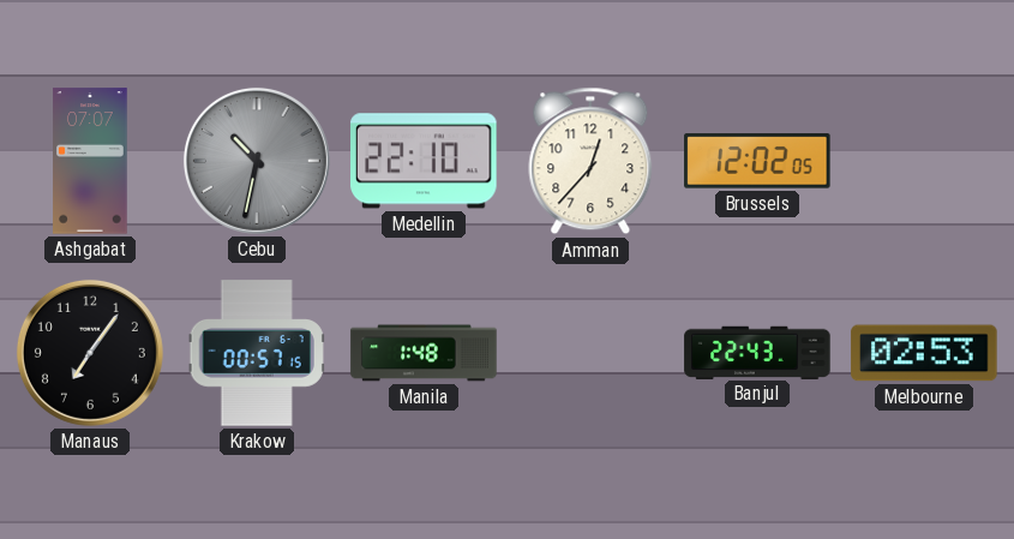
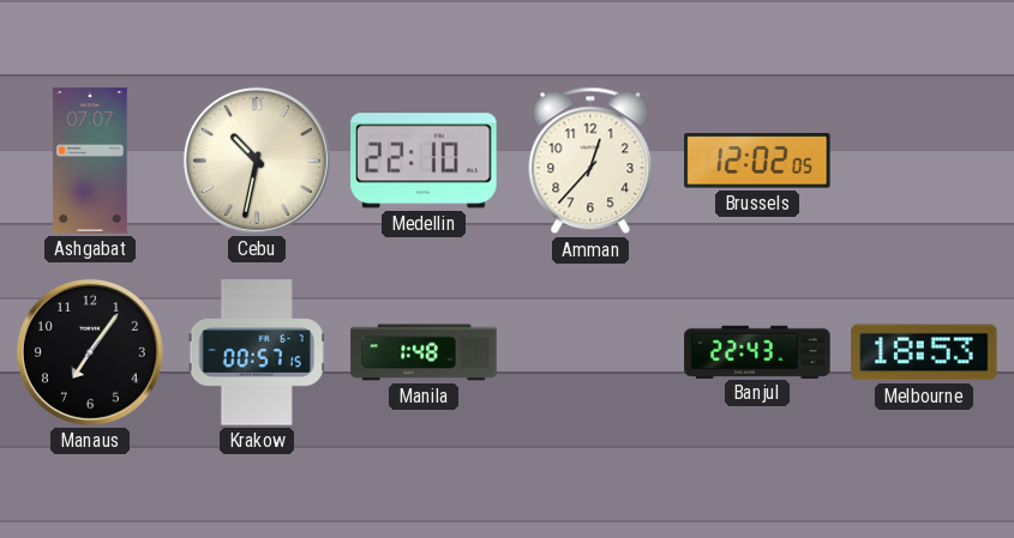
Cebu dial: grey -> cream
Melbourne: 02:53 -> 18:53
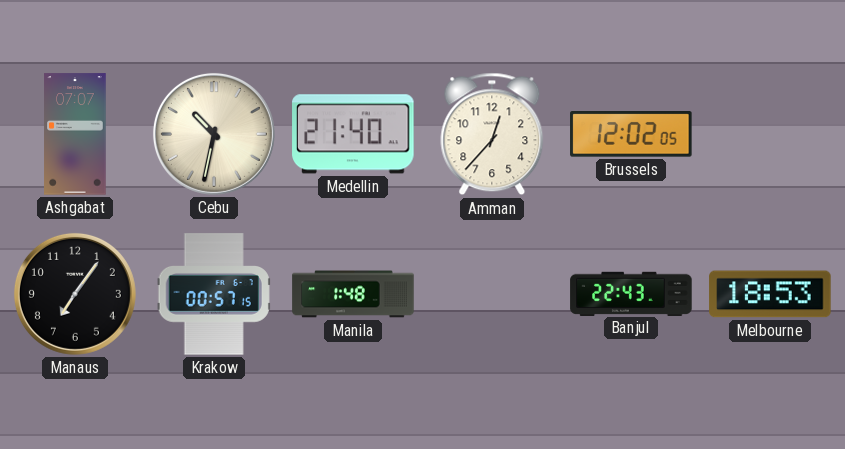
Medellin: 22:10 -> 21:40
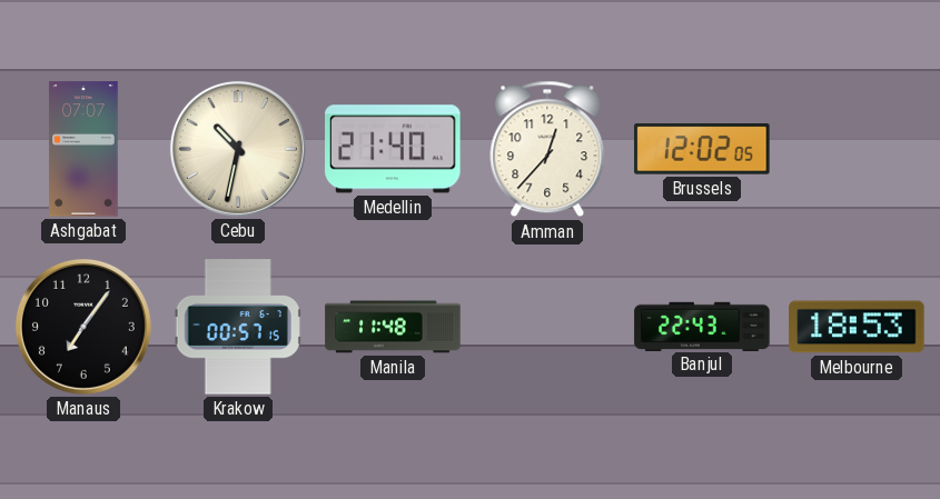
Manila: 1:48 -> 11:48
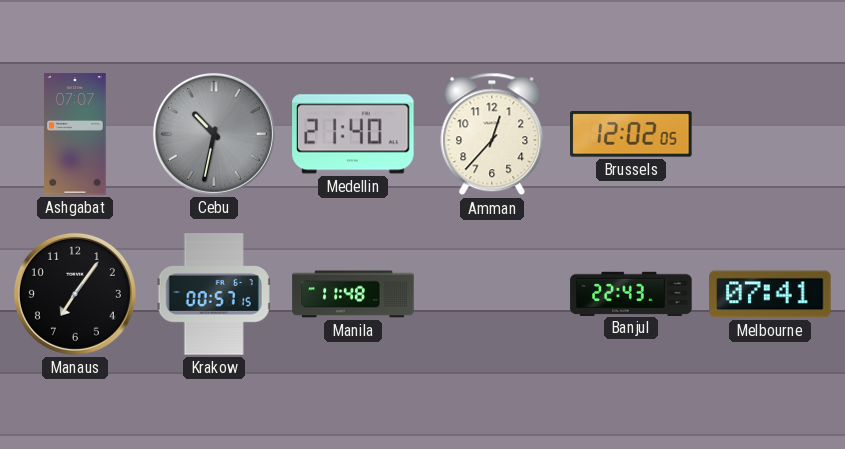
Cebu dial: cream -> grey
Melbourne: 18:53 -> 07:41
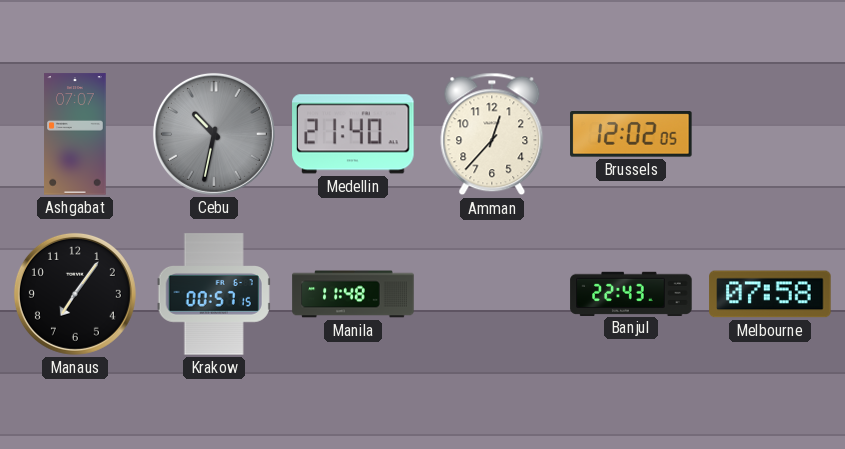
Melbourne: 07:41 -> 07:58
